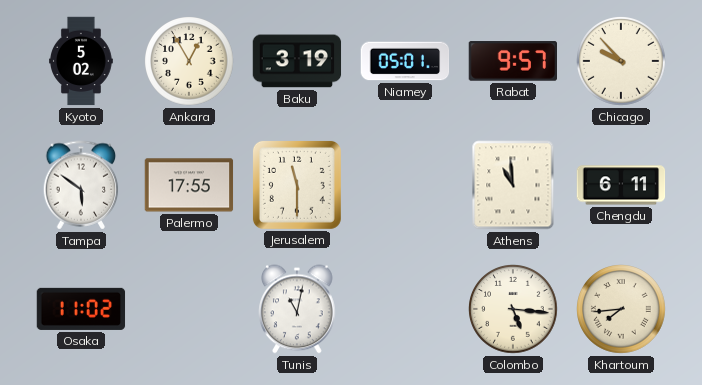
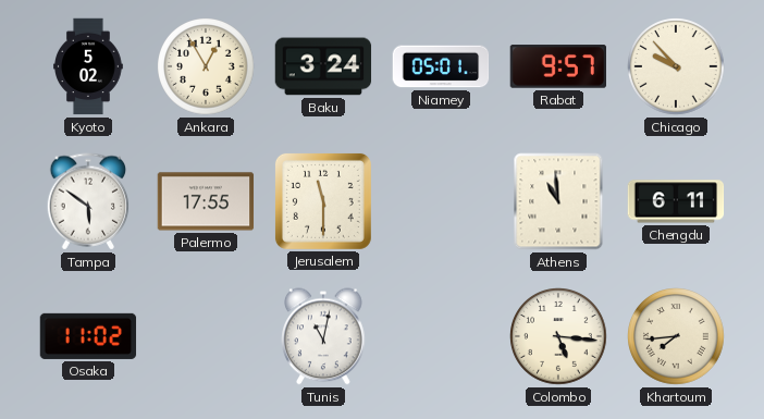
Baku: 3:19 -> 3:24
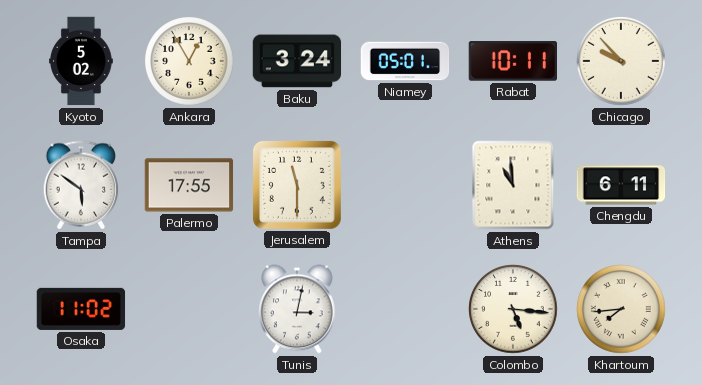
Rabat: 9:57 -> 10:11
Tunis: 11:02 -> 3:02
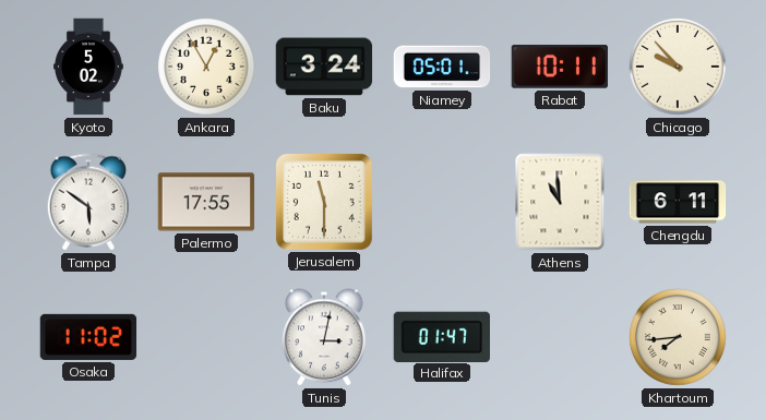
Halifax: none -> 01:47
Colombo: 5:16 -> none
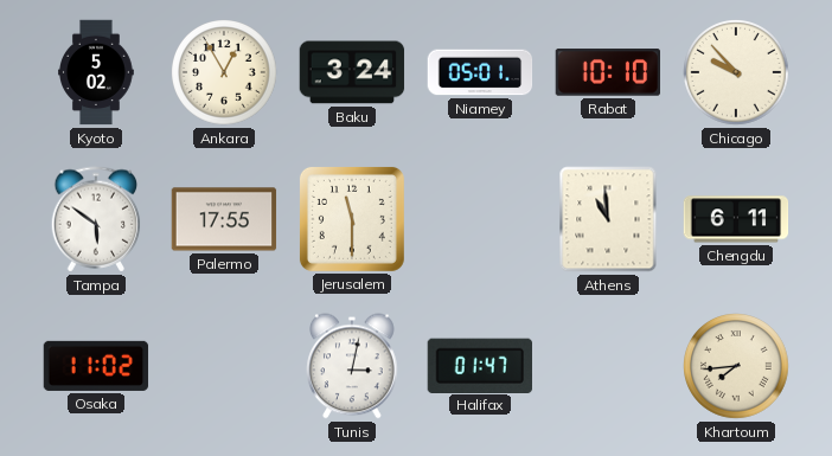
Rabat: 10:11 -> 10:10
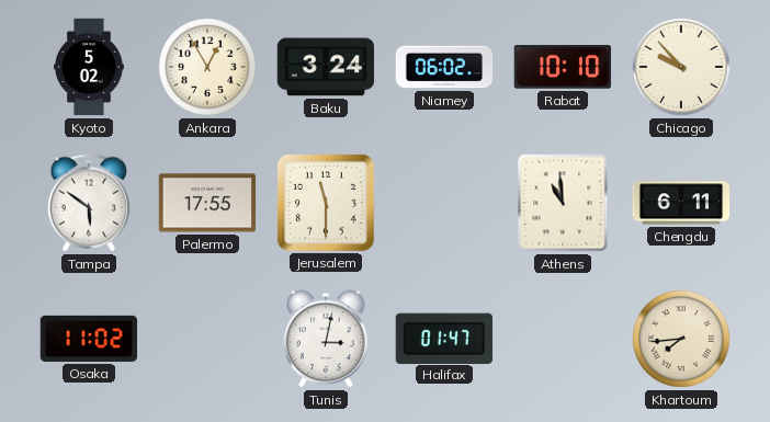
Niamey: 05:01 -> 06:02
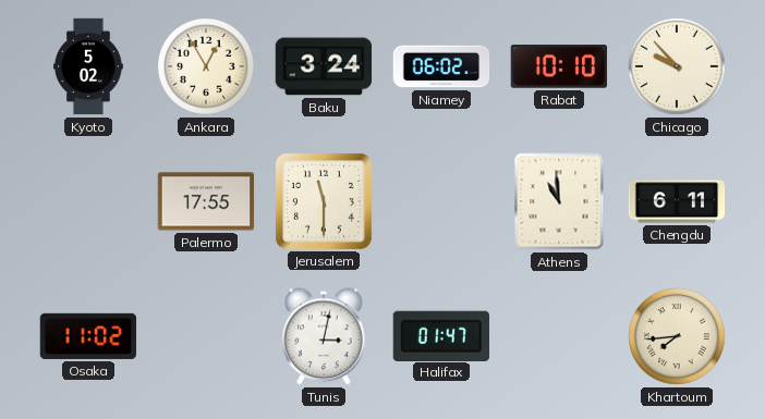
Tampa: 5:51 -> none
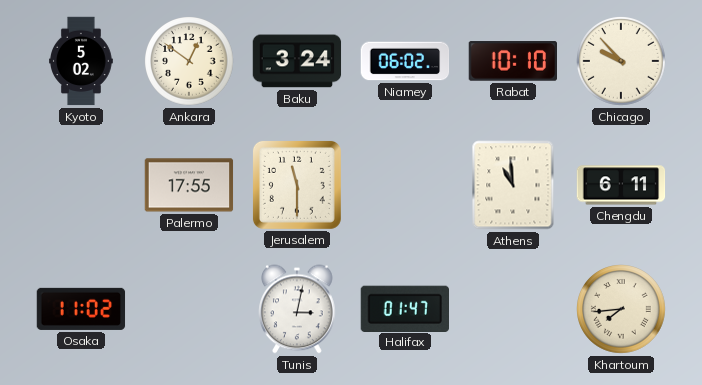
Ankara: 12:55 -> 12:51
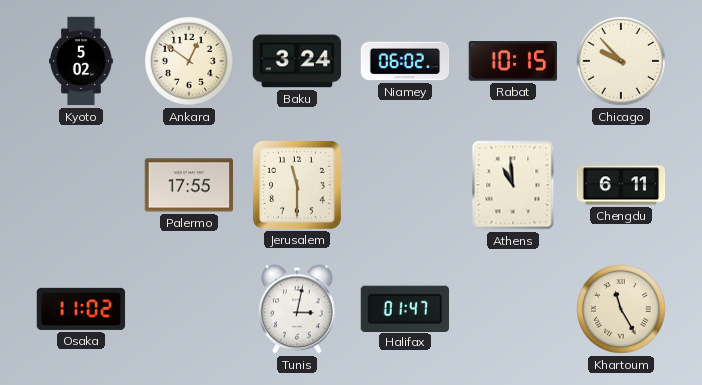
Rabat: 10:10 -> 10:15
Khartoum: 7:44 -> 11:25
